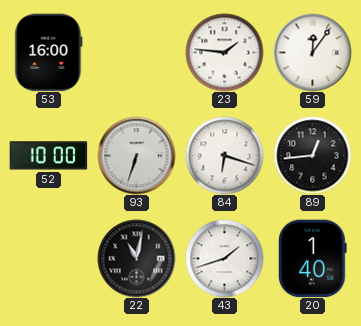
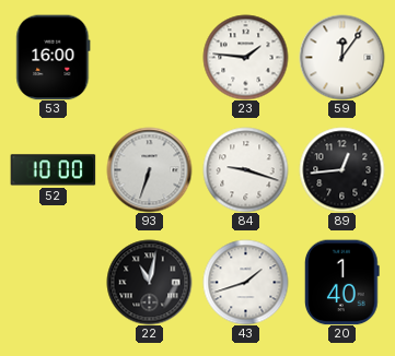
84: 6:18 -> 9:18
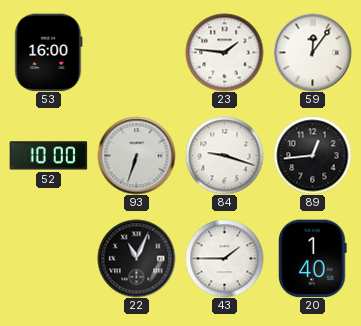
22: 11:02 -> 11:04
43: 1:42 -> 1:45
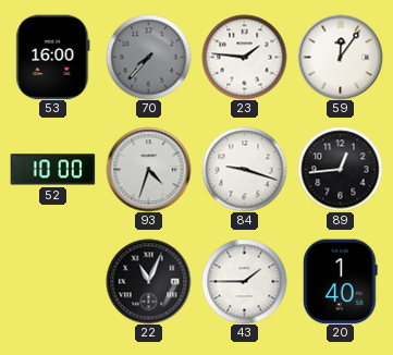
70: none -> 7:37
93: 6:33 -> 4:33
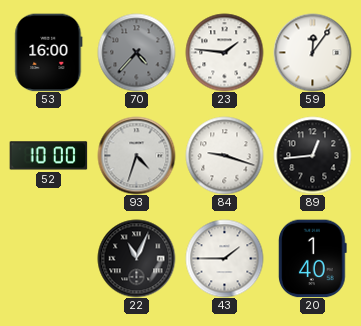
70: 7:37 -> 4:37
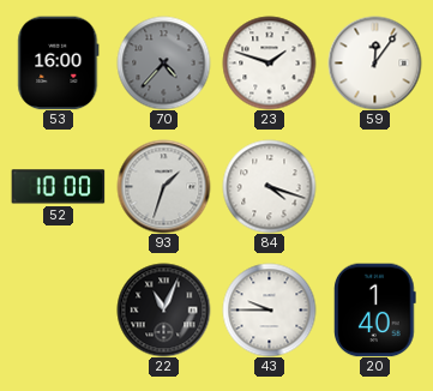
23: 1:46 -> 1:48
93: 4:33 -> 1:33
84: 9:18 -> 4:18
89: 12:44 -> none
43: 1:45 -> 9:45
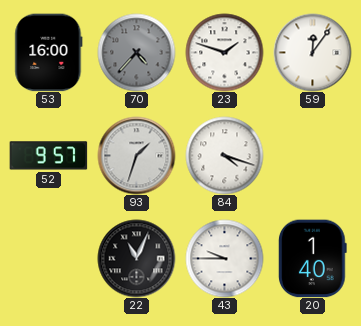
52: 10:00 -> 9:57
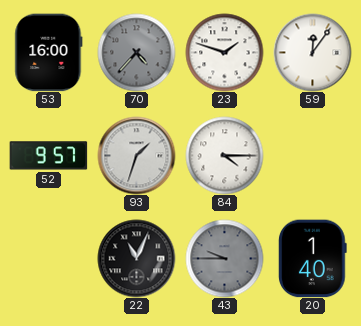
84: 4:18 -> 4:15
43 dial: white -> grey
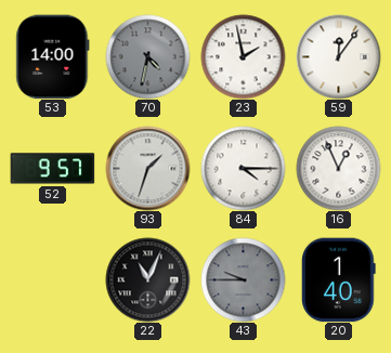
53: 16:00 -> 14:00
70: 4:37 -> 4:32
23: 1:48 -> 1:58
16: none -> 12:56
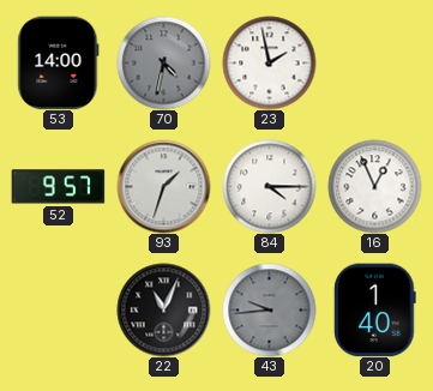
59: 12:06 -> none
43: 9:45 -> 9:44
